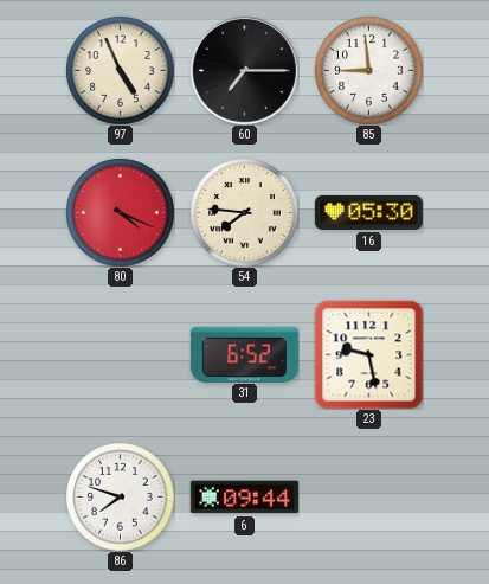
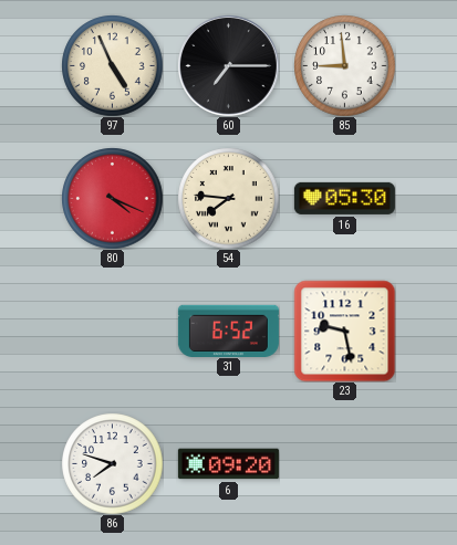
6: 09:44 -> 09:20
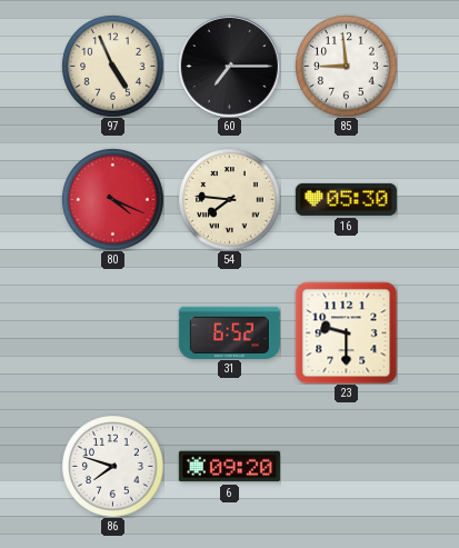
23: 9:28 -> 9:30
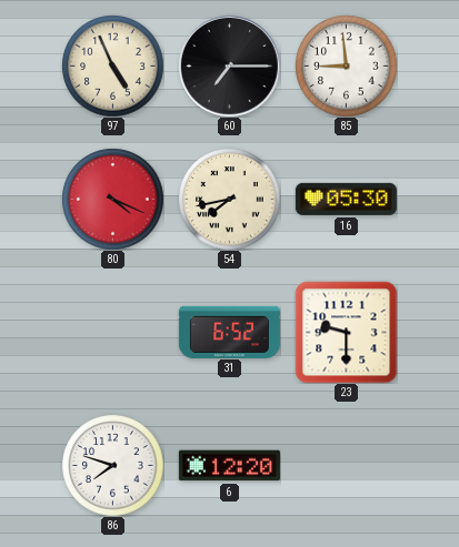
54: 7:46 -> 7:43
6: 09:20 -> 12:20
